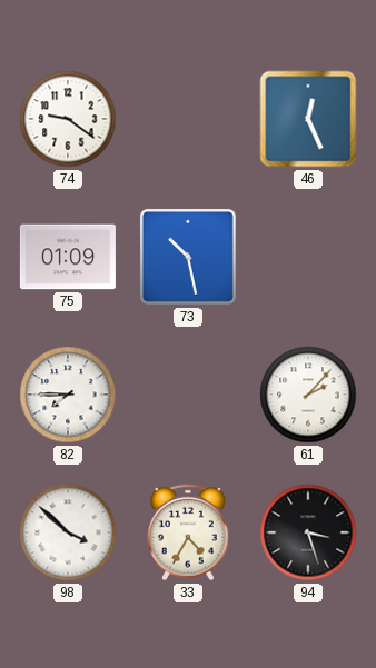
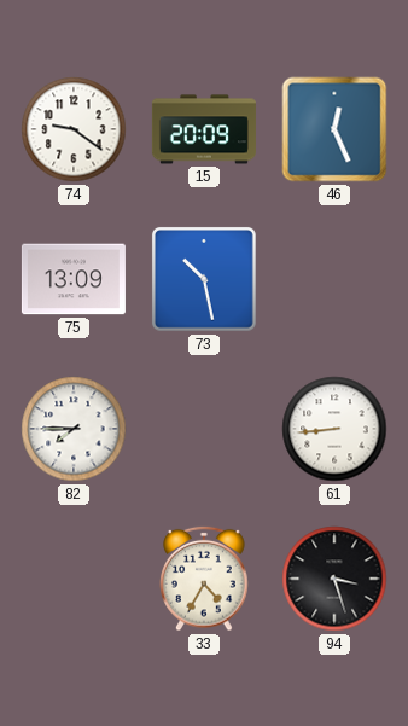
15: none -> 20:09
75: 01:09 -> 13:09
61: 2:07 -> 8:44
98: 3:52 -> none
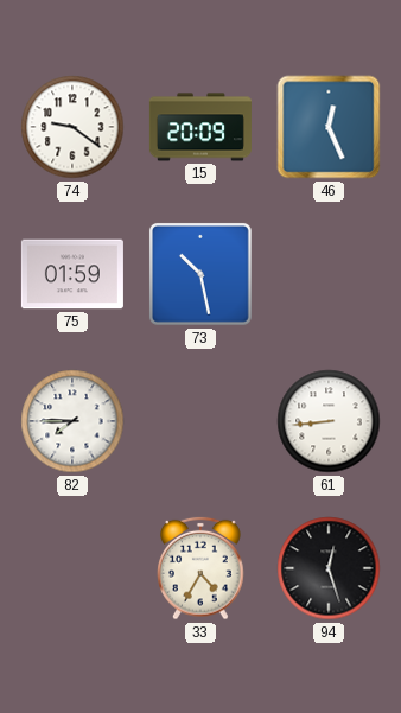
75: 13:09 -> 01:59
94: 3:27 -> 12:27
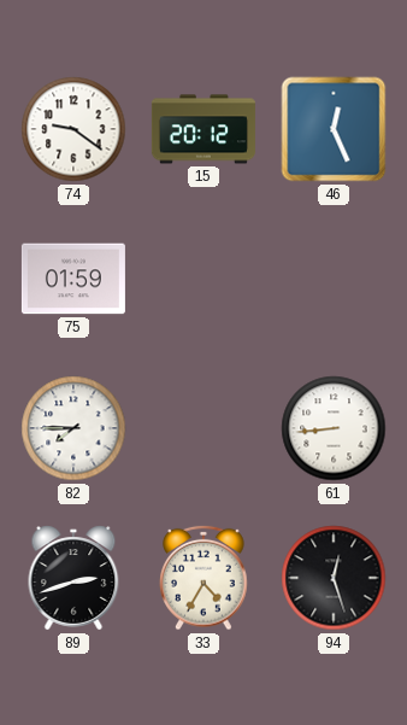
15: 20:09 -> 20:12
73: 10:28 -> none
89: none -> 2:42
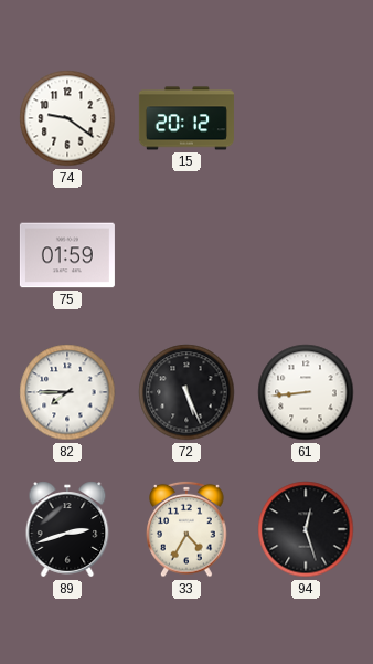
46: 12:26 -> none
72: none -> 5:26
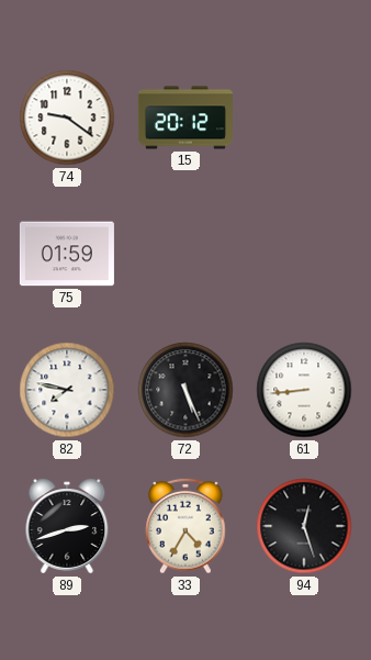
82: 7:45 -> 7:47
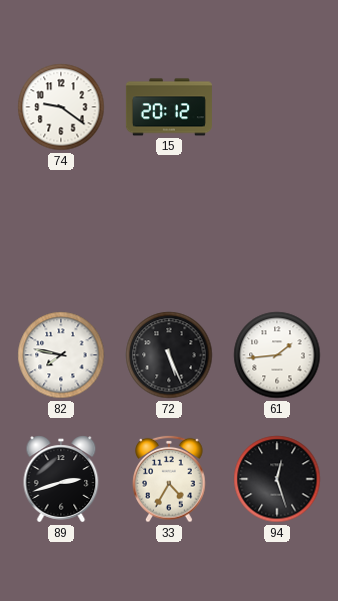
75: 01:59 -> none
61: 8:44 -> 1:44
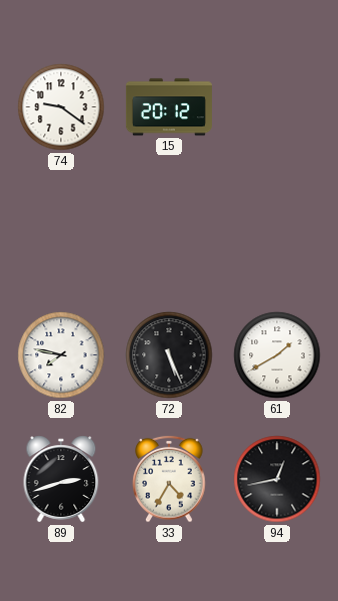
61: 1:44 -> 1:40
94: 12:27 -> 12:43
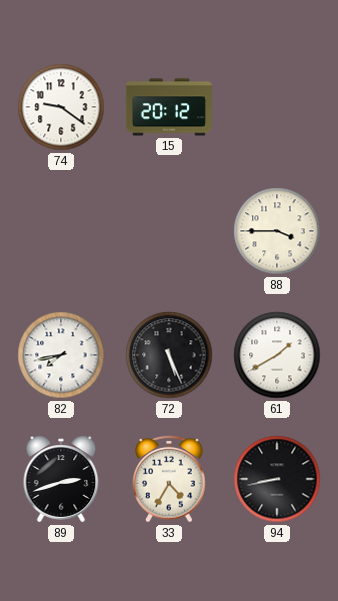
88: none -> 3:45
82: 7:47 -> 7:43
94: 12:43 -> 8:43
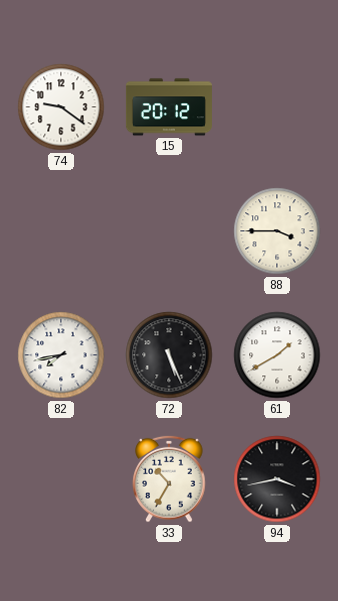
89: 2:42 -> none
33: 4:35 -> 10:35
94: 8:43 -> 3:43
